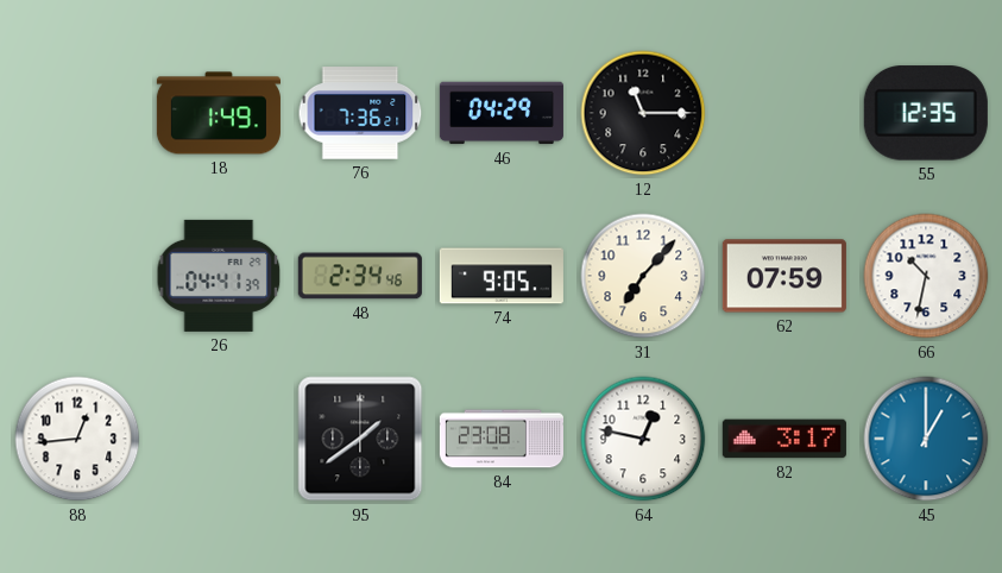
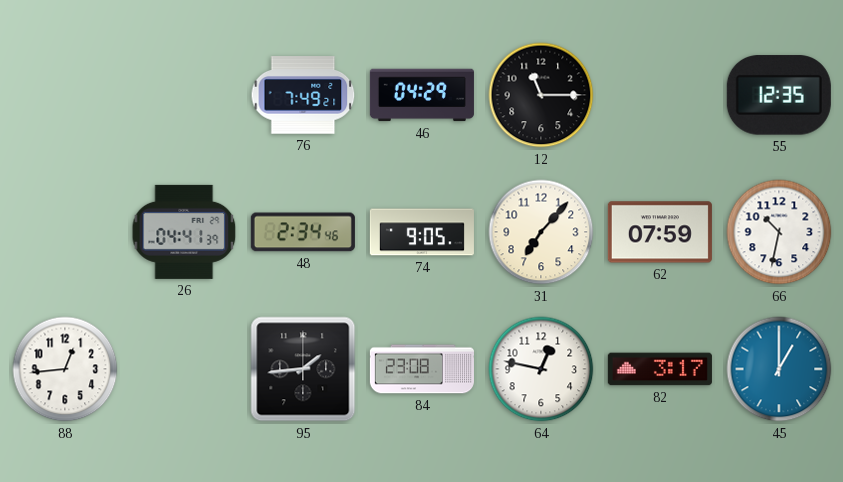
18: 1:49 -> none
76: 7:36 -> 7:49
95: 1:39 -> 1:44
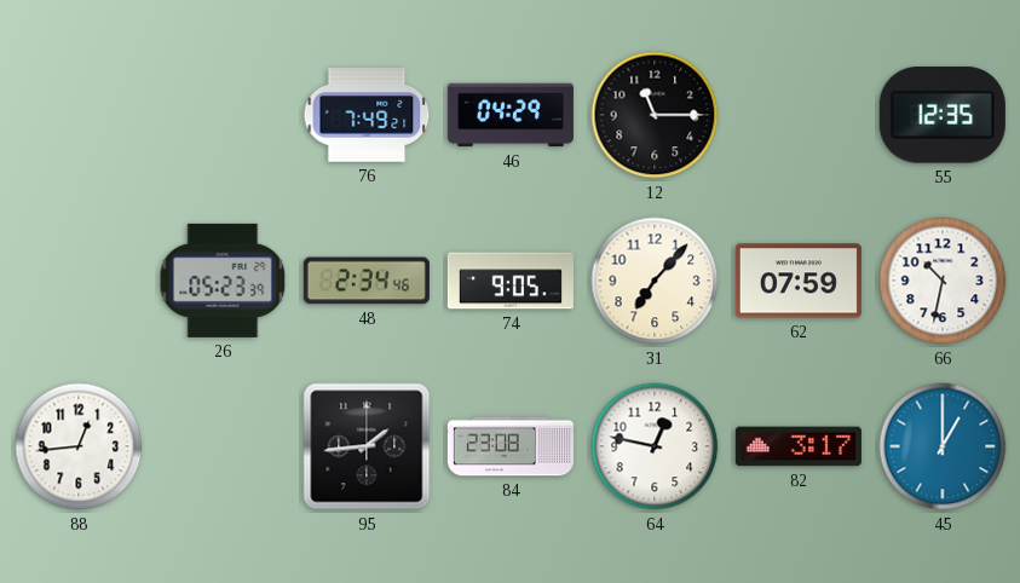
26: 04:41 -> 05:23
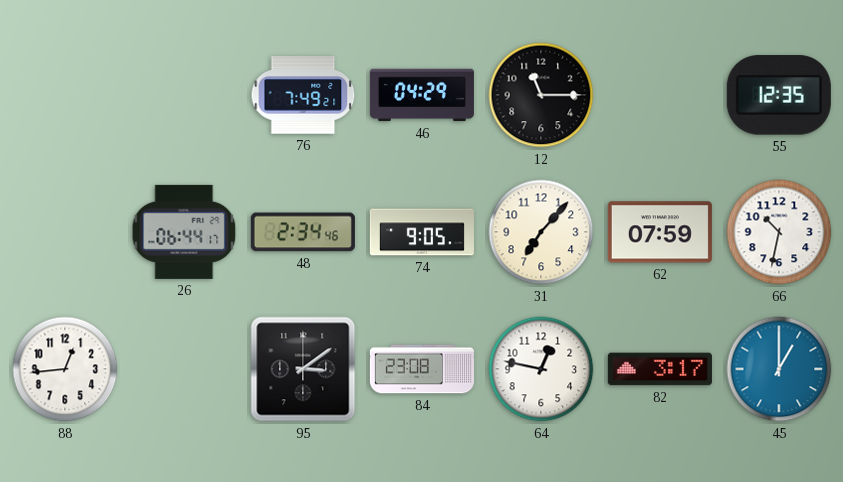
26: 05:23 -> 06:44
95: 1:44 -> 3:09
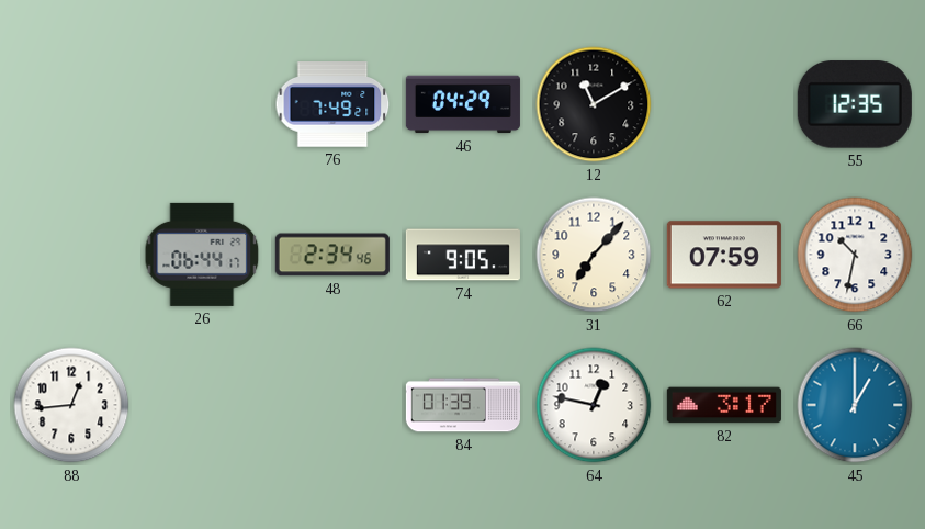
12: 11:15 -> 11:10
95: 3:09 -> none
84: 23:08 -> 01:39
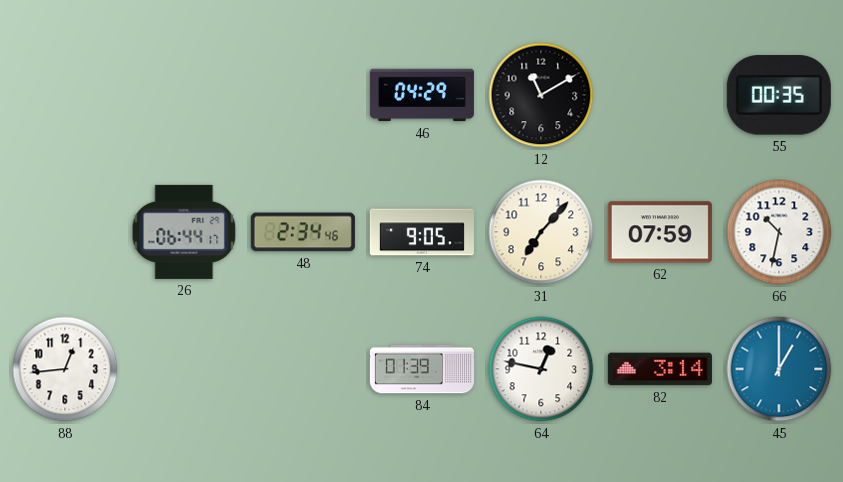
76: 7:49 -> none
55: 12:35 -> 00:35
82: 3:17 -> 3:14
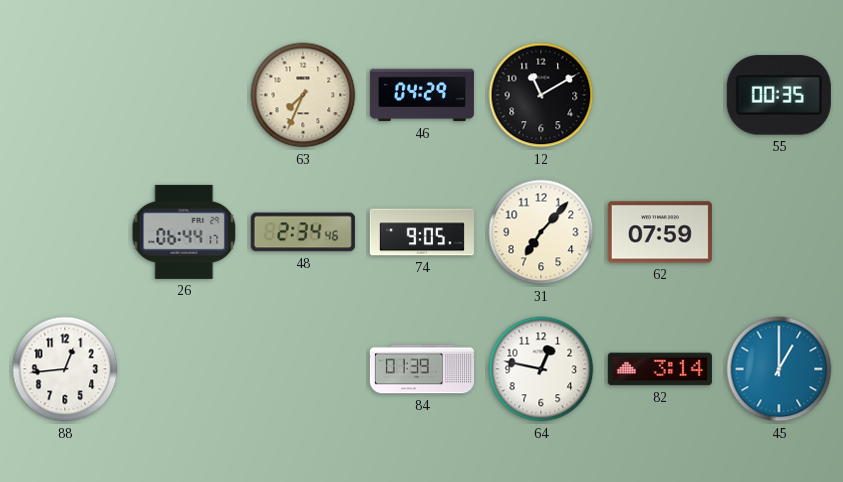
63: none -> 7:34
66: 10:32 -> none
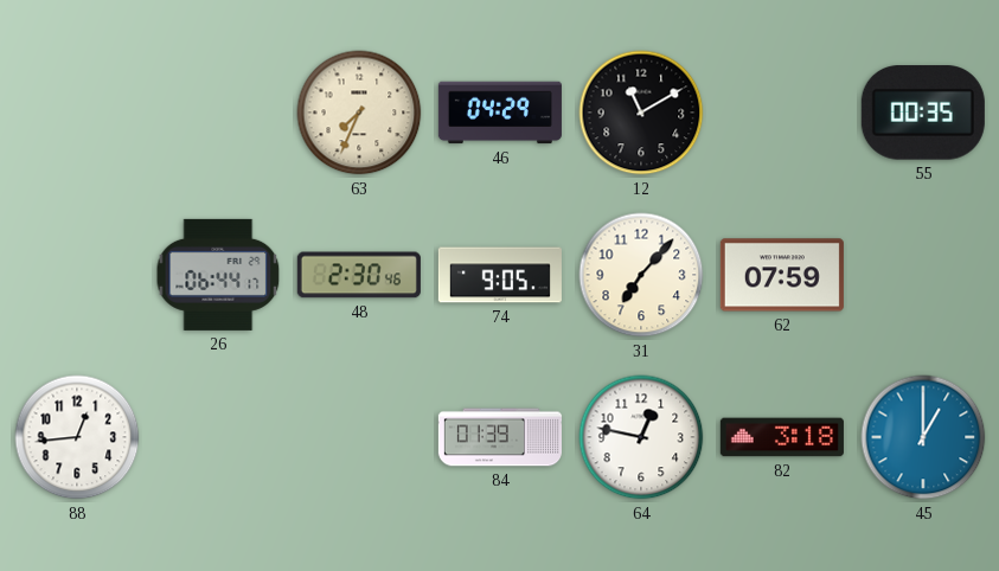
48: 2:34 -> 2:30
82: 3:14 -> 3:18
